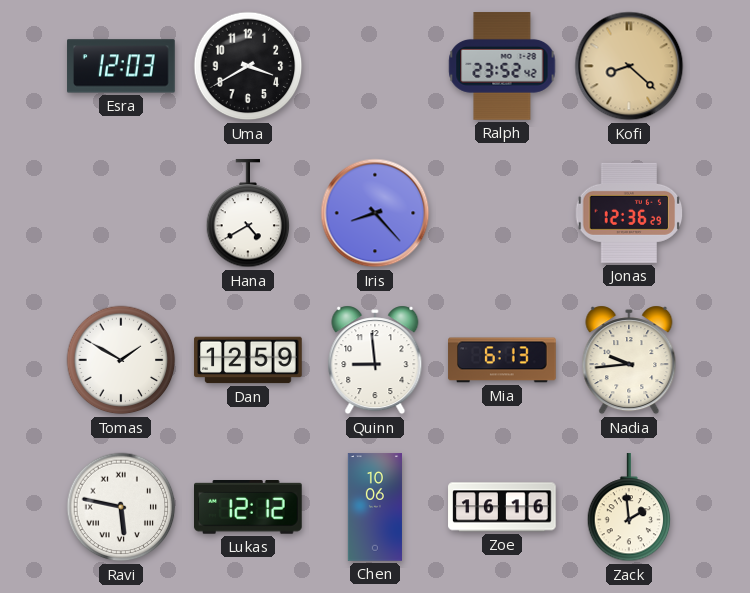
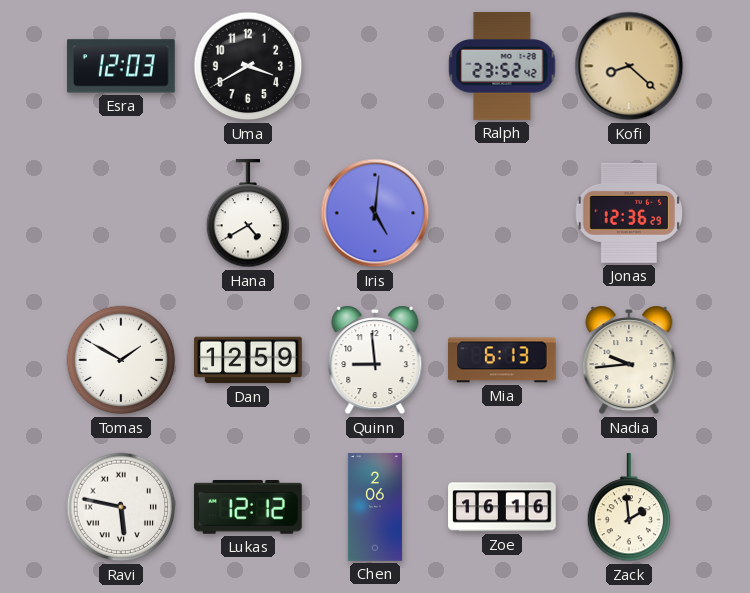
Iris: 8:23 -> 5:01
Chen: 10:06 -> 2:06
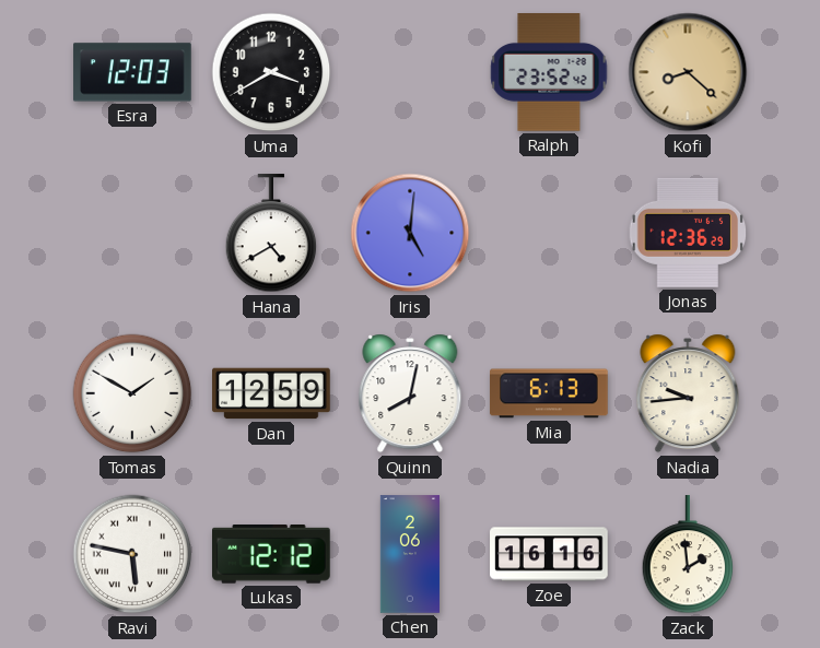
Quinn: 8:59 -> 8:02
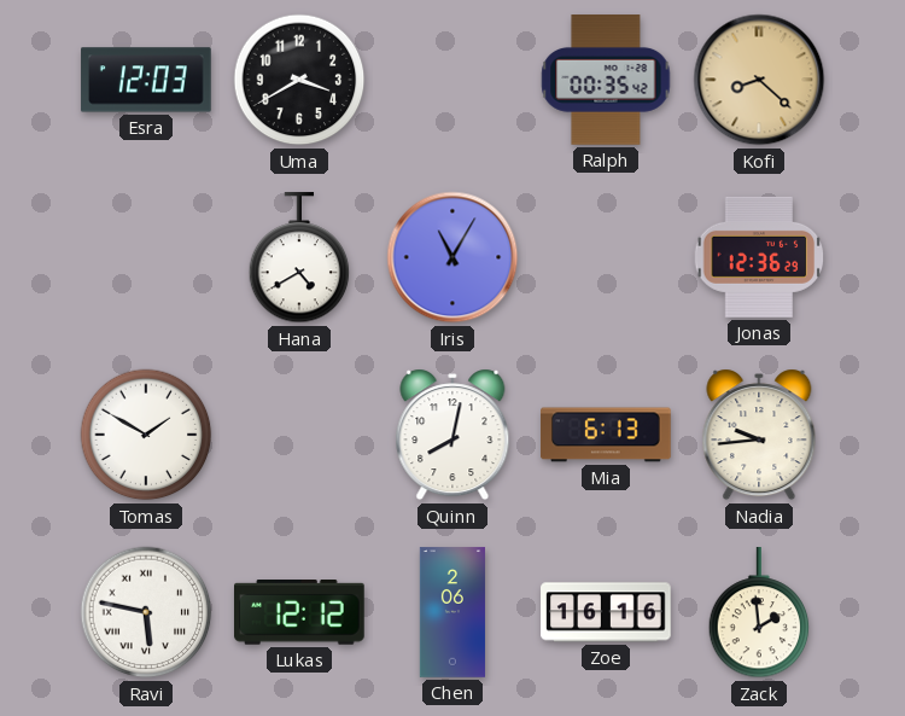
Ralph: 23:52 -> 00:35
Iris: 5:01 -> 11:05
Dan: 12:59 -> none
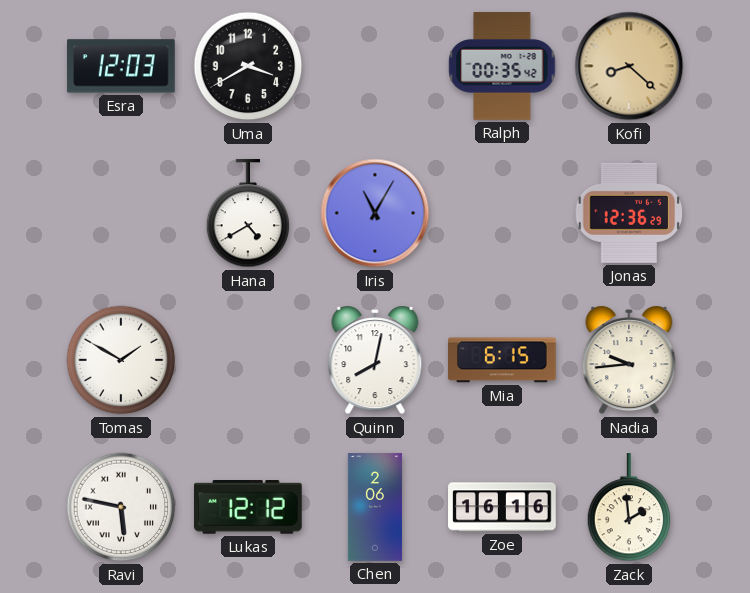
Mia: 6:13 -> 6:15
